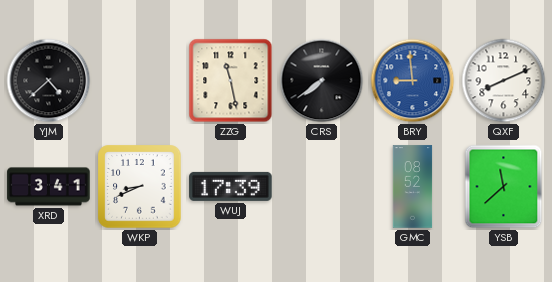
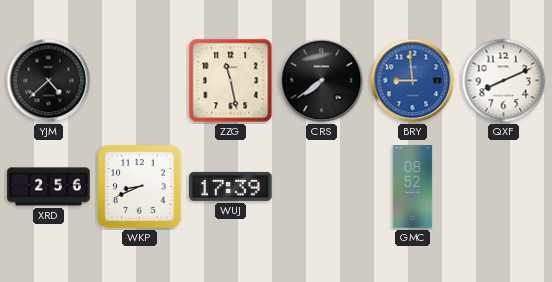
XRD: 3:41 -> 2:56
YSB: 11:38 -> none
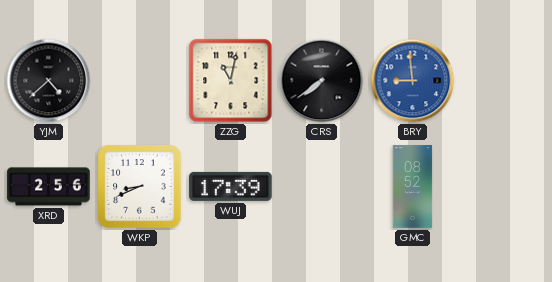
ZZG: 11:28 -> 11:02
QXF: 8:11 -> none
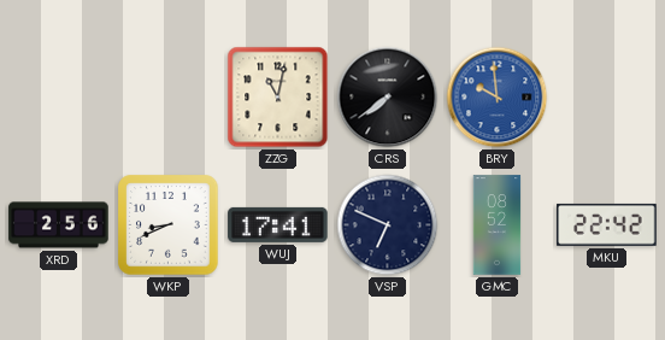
YJM: 4:38 -> none
BRY: 8:59 -> 9:59
WUJ: 17:39 -> 17:41
VSP: none -> 6:49
MKU: none -> 22:42
